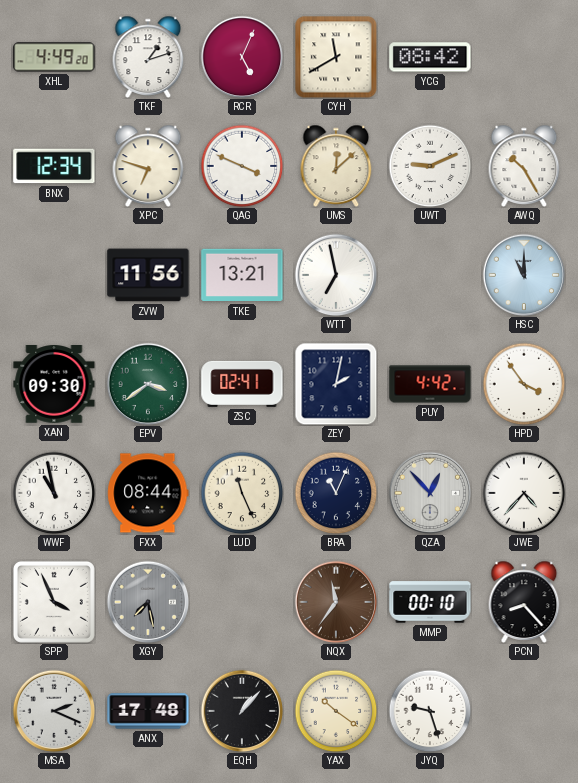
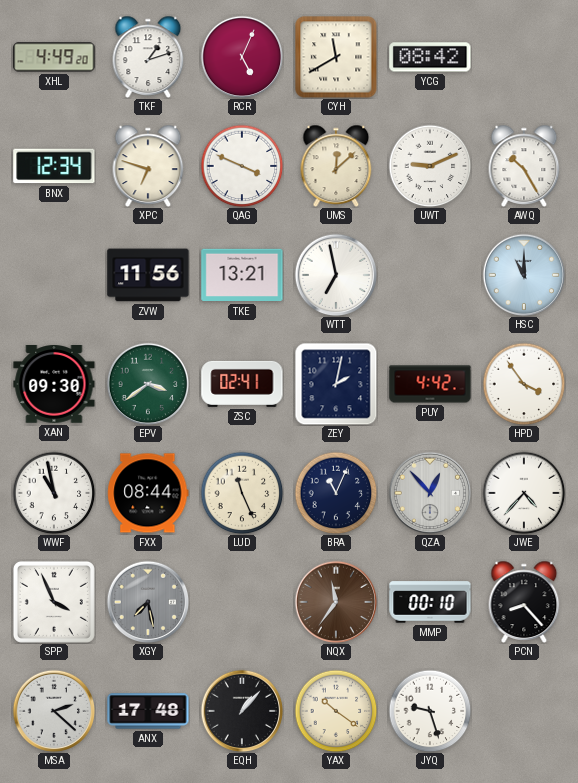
MSA: 2:19 -> 2:22
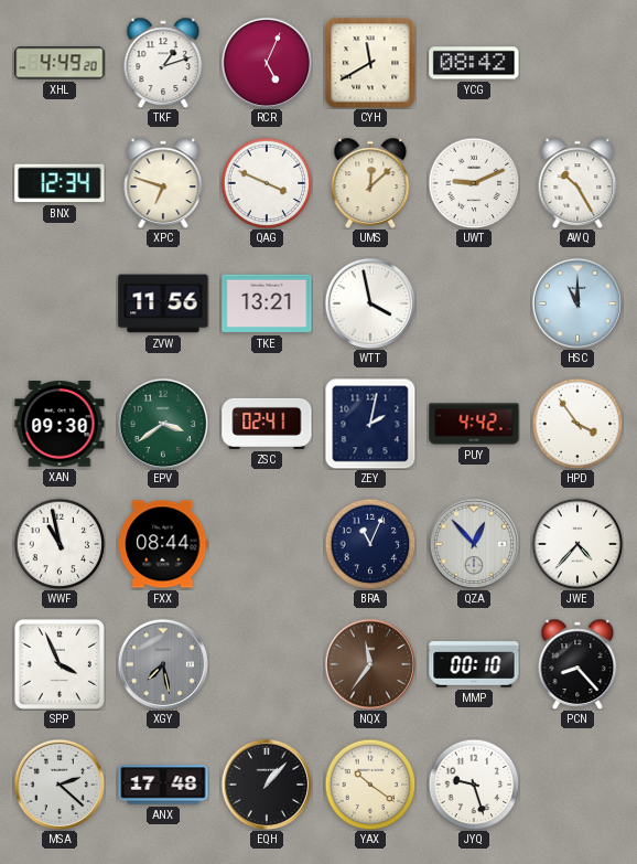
WTT: 6:58 -> 3:58
LUD: 11:26 -> none
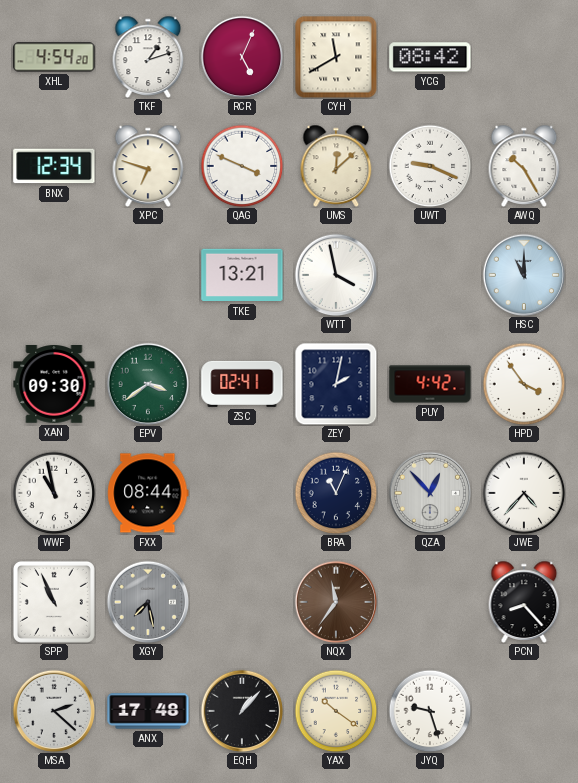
XHL: 4:49 -> 4:54
UWT: 9:11 -> 9:19
ZVW: 11:56 -> none
SPP: 3:56 -> 10:56
MMP: 00:10 -> none
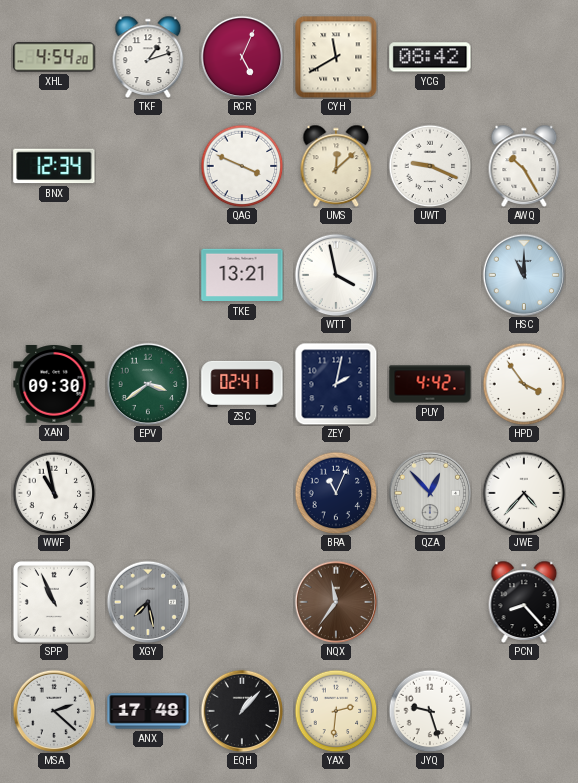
XPC: 6:48 -> none
FXX: 08:44 -> none
YAX: 10:21 -> 2:31
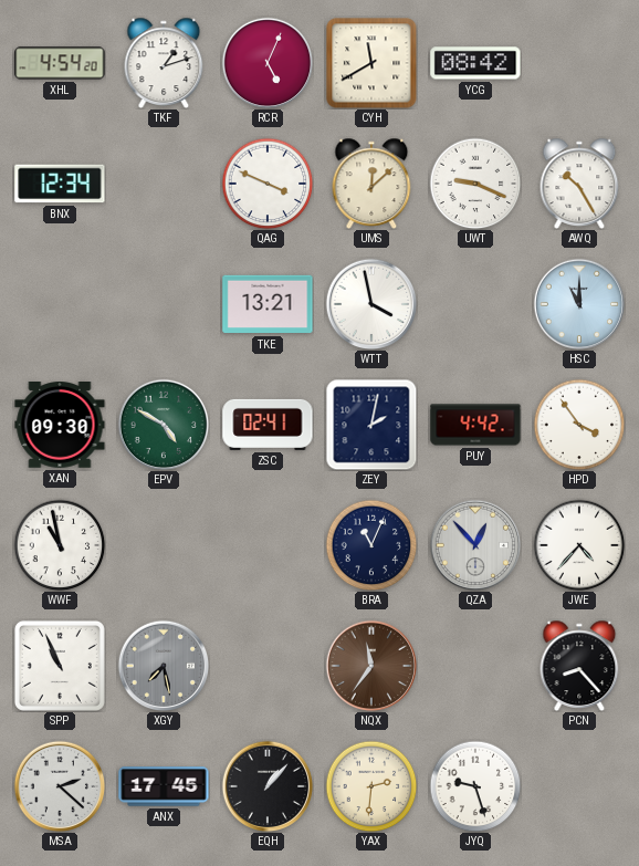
EPV: 3:39 -> 4:50
ANX: 17:48 -> 17:45
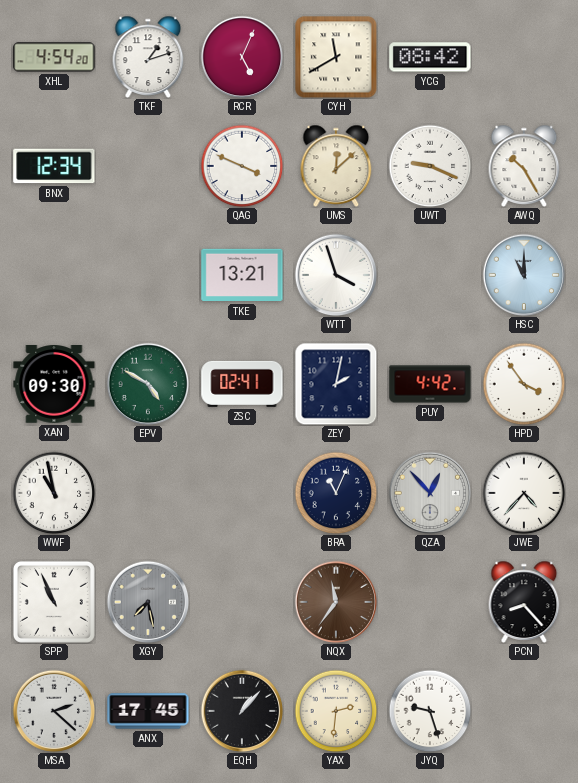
WTT: 3:58 -> 3:57
